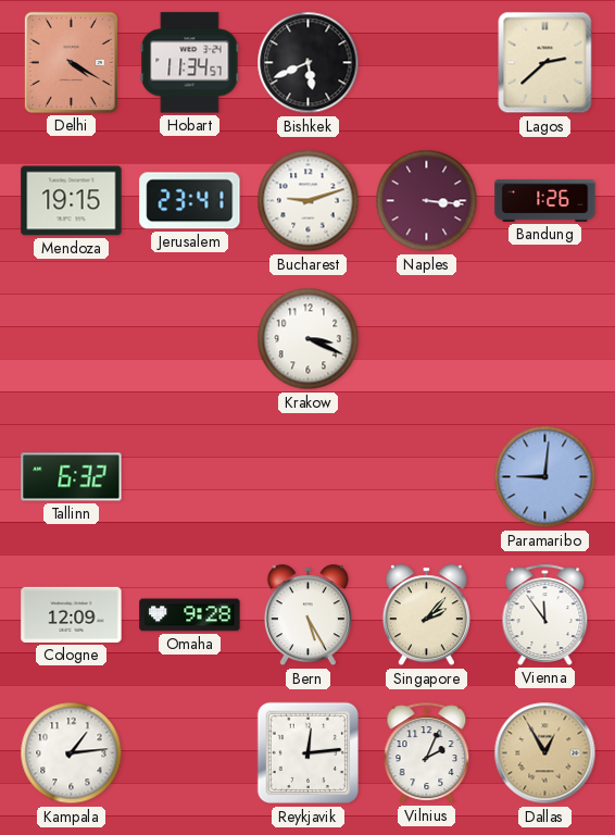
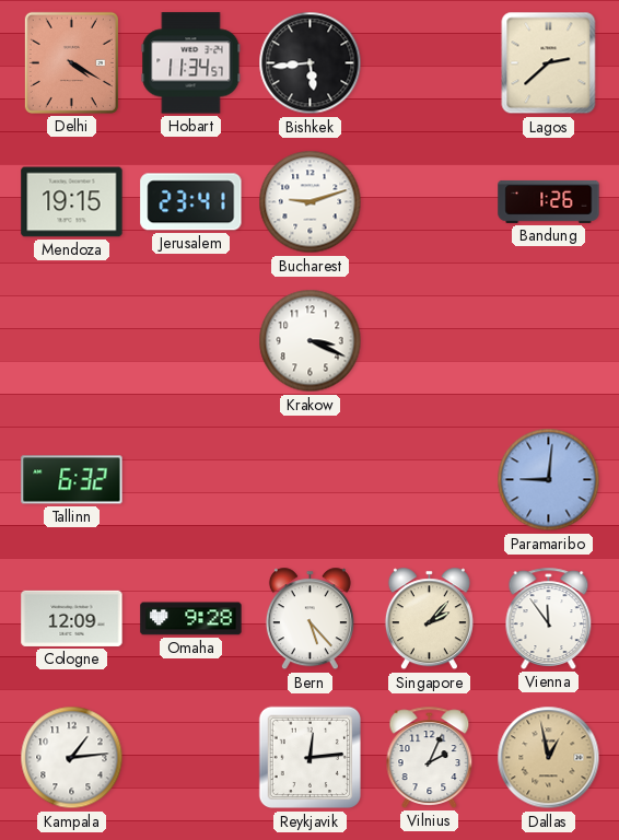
Bishkek: 5:41 -> 5:44
Naples: 3:16 -> none
Bern: 5:25 -> 5:23
Dallas: 12:55 -> 12:58
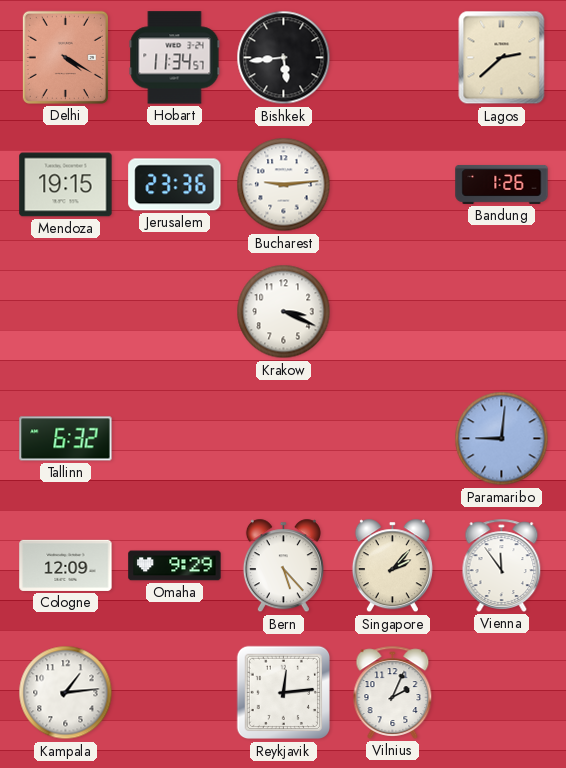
Jerusalem: 23:41 -> 23:36
Bucharest: 9:12 -> 9:14
Omaha: 9:28 -> 9:29
Dallas: 12:58 -> none
